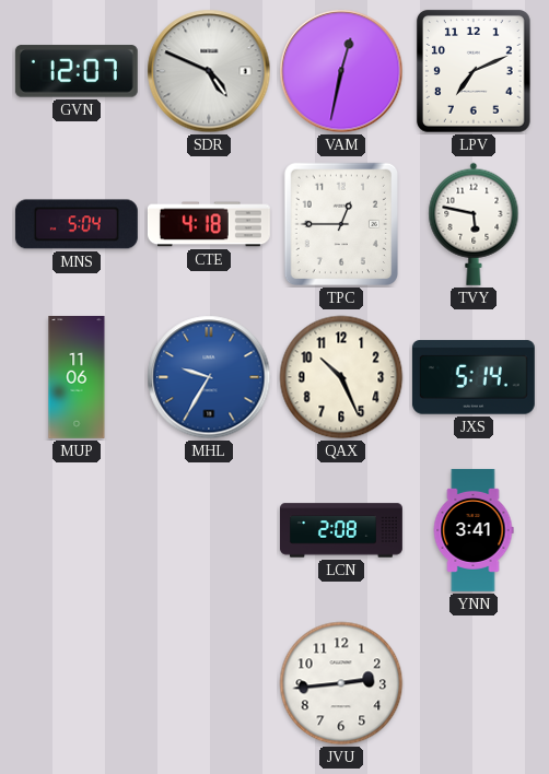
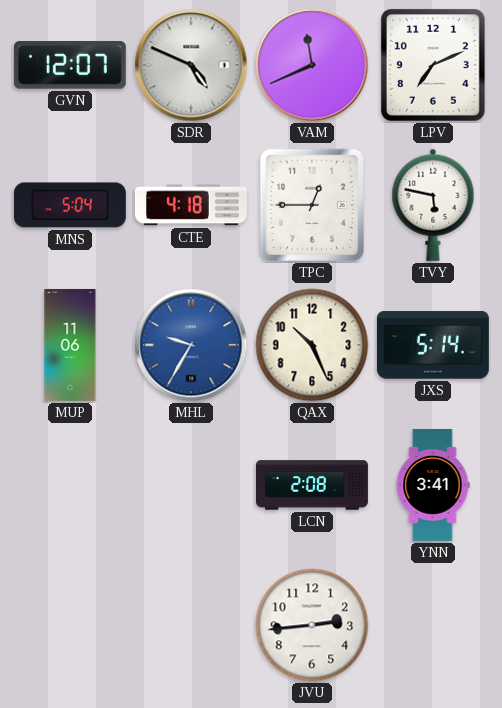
VAM: 12:32 -> 11:41
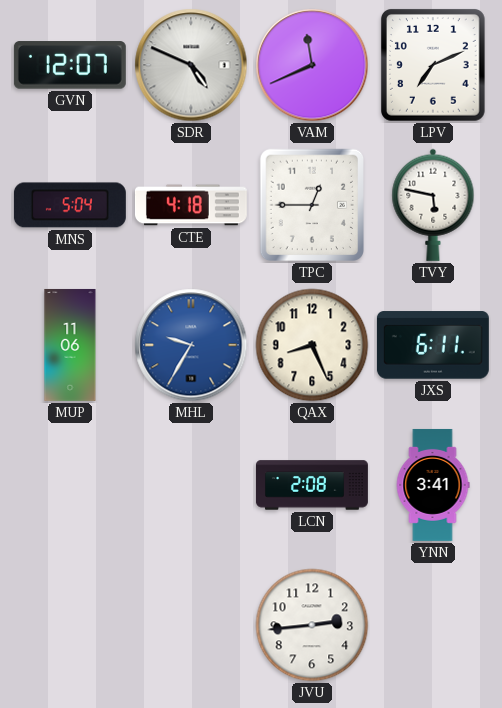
QAX: 10:26 -> 8:26
JXS: 5:14 -> 6:11
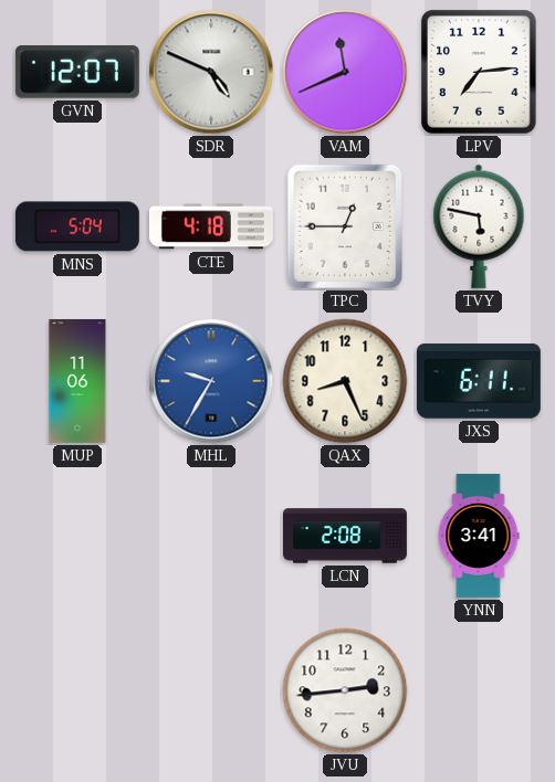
LPV: 7:11 -> 7:14
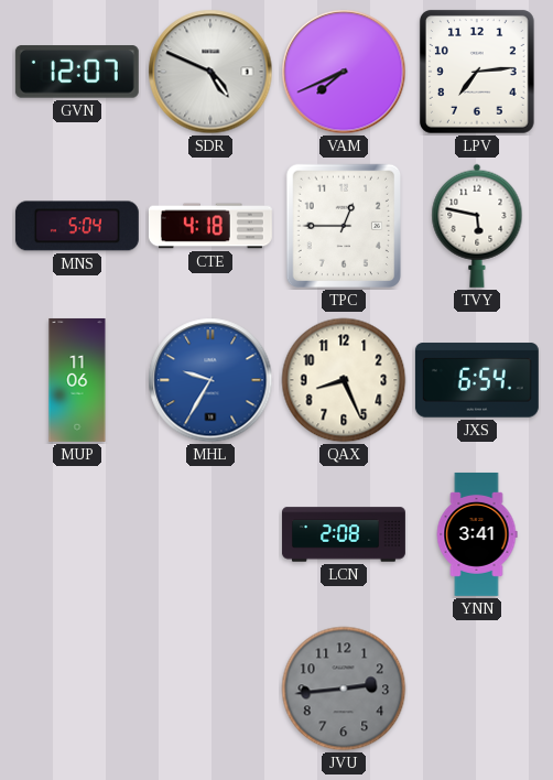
VAM: 11:41 -> 7:41
JXS: 6:11 -> 6:54
JVU dial: white -> grey
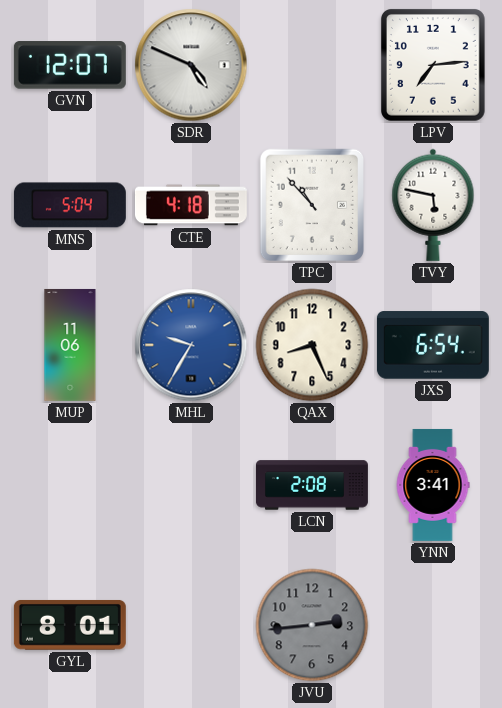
VAM: 7:41 -> none
TPC: 12:45 -> 10:53
GYL: none -> 8:01
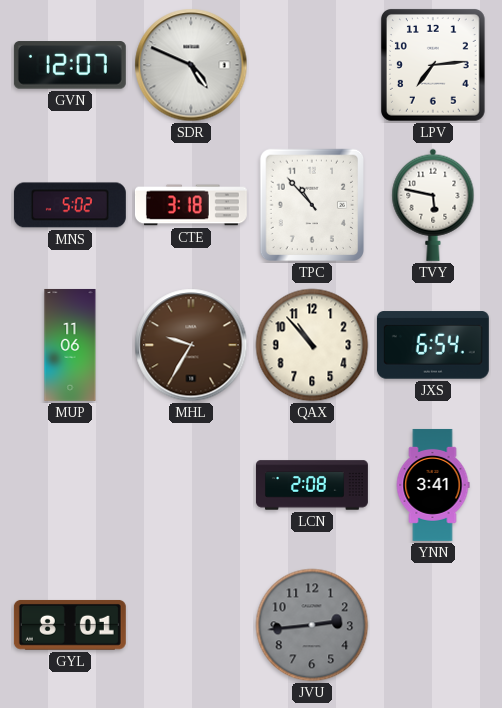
MNS: 5:04 -> 5:02
CTE: 4:18 -> 3:18
MHL dial: blue -> brown
QAX: 8:26 -> 10:53
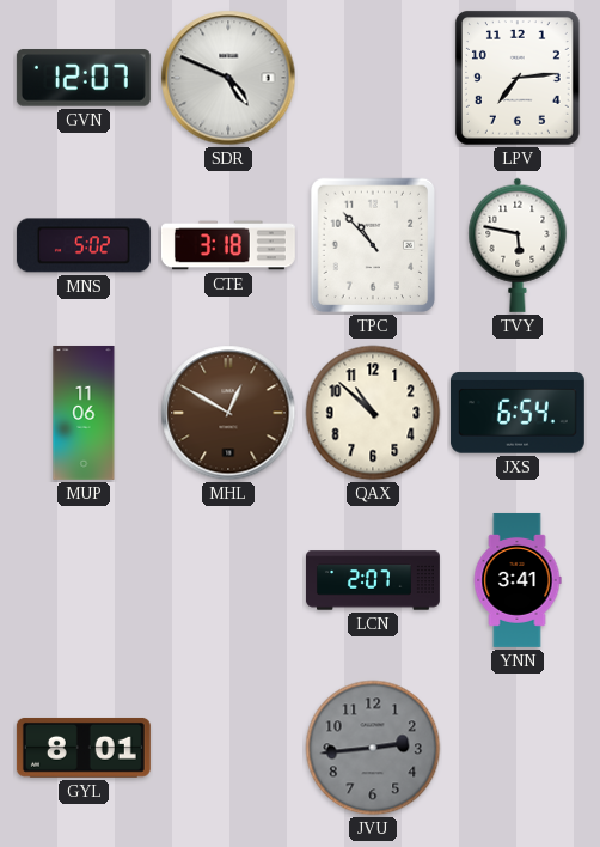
MHL: 9:35 -> 12:50
QAX: 10:53 -> 10:52
LCN: 2:08 -> 2:07
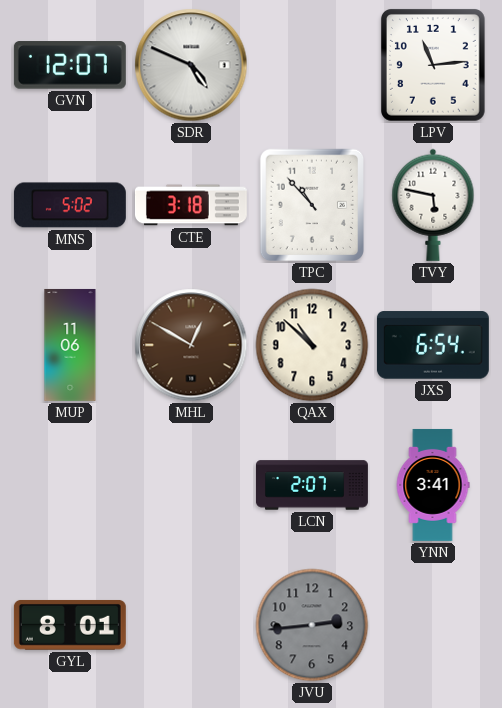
LPV: 7:14 -> 11:14
